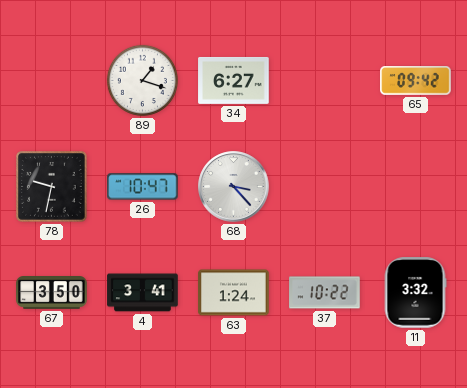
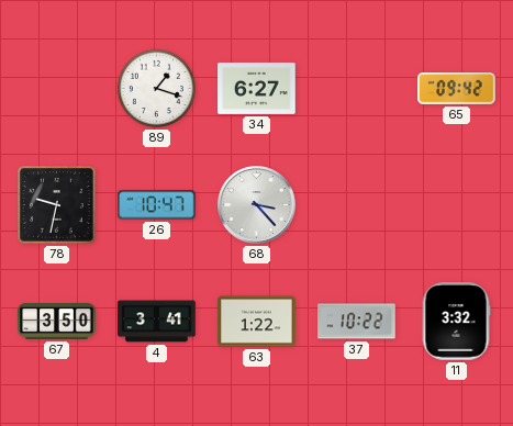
63: 1:24 -> 1:22
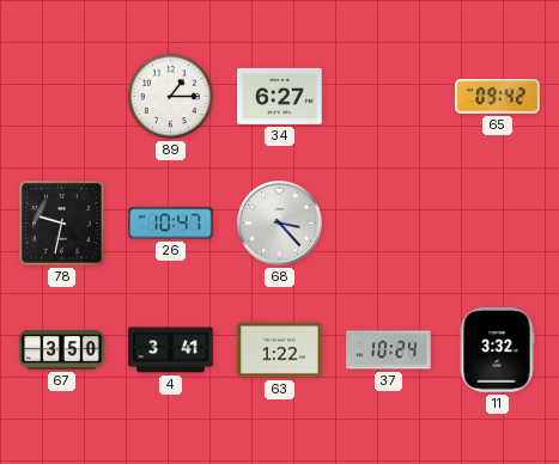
89: 1:18 -> 1:15
37: 10:22 -> 10:24
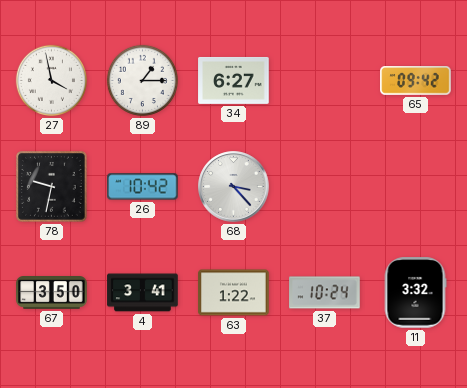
27: none -> 3:58
26: 10:47 -> 10:42
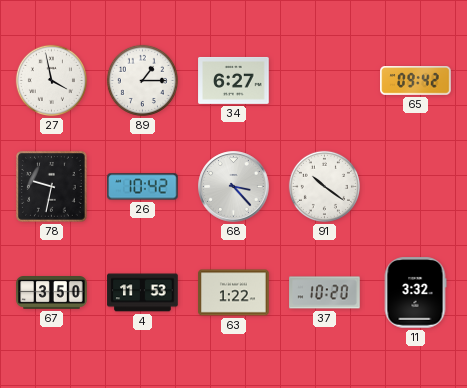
91: none -> 10:21
4: 3:41 -> 11:53
37: 10:24 -> 10:20
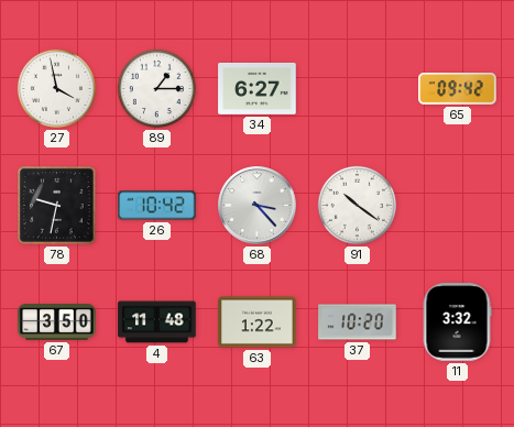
4: 11:53 -> 11:48
